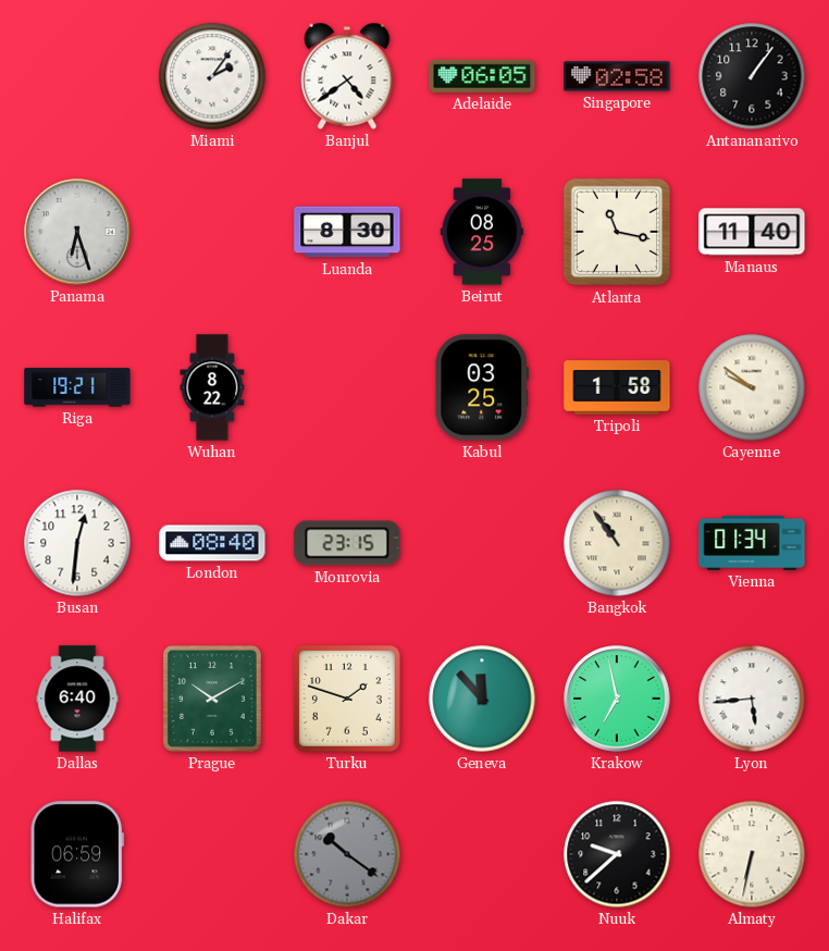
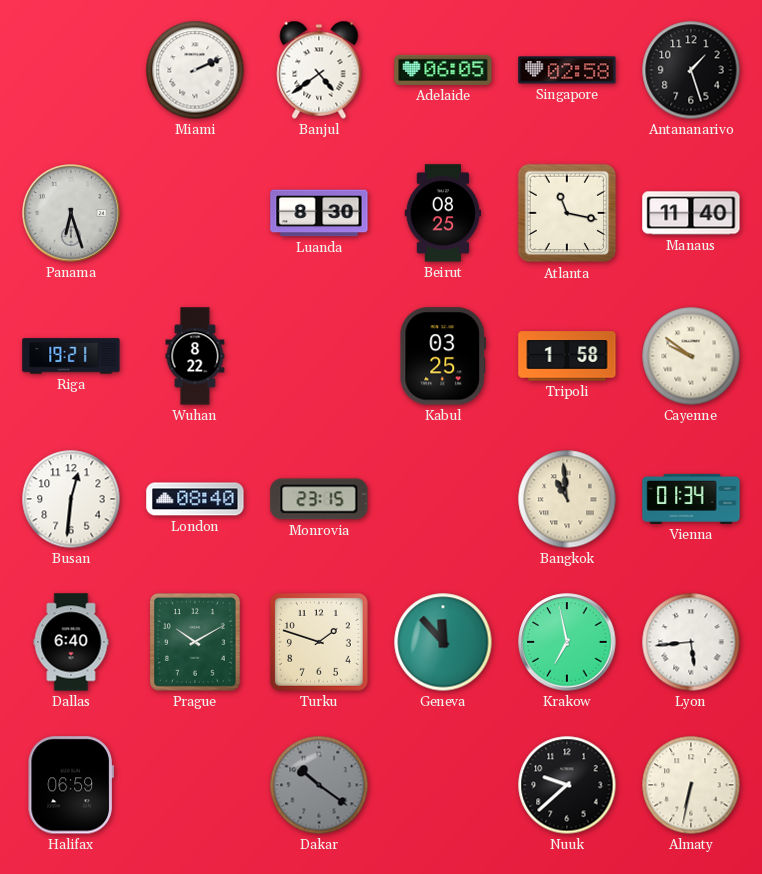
Miami: 2:06 -> 2:11
Antananarivo: 1:06 -> 1:27
Bangkok: 10:54 -> 10:59
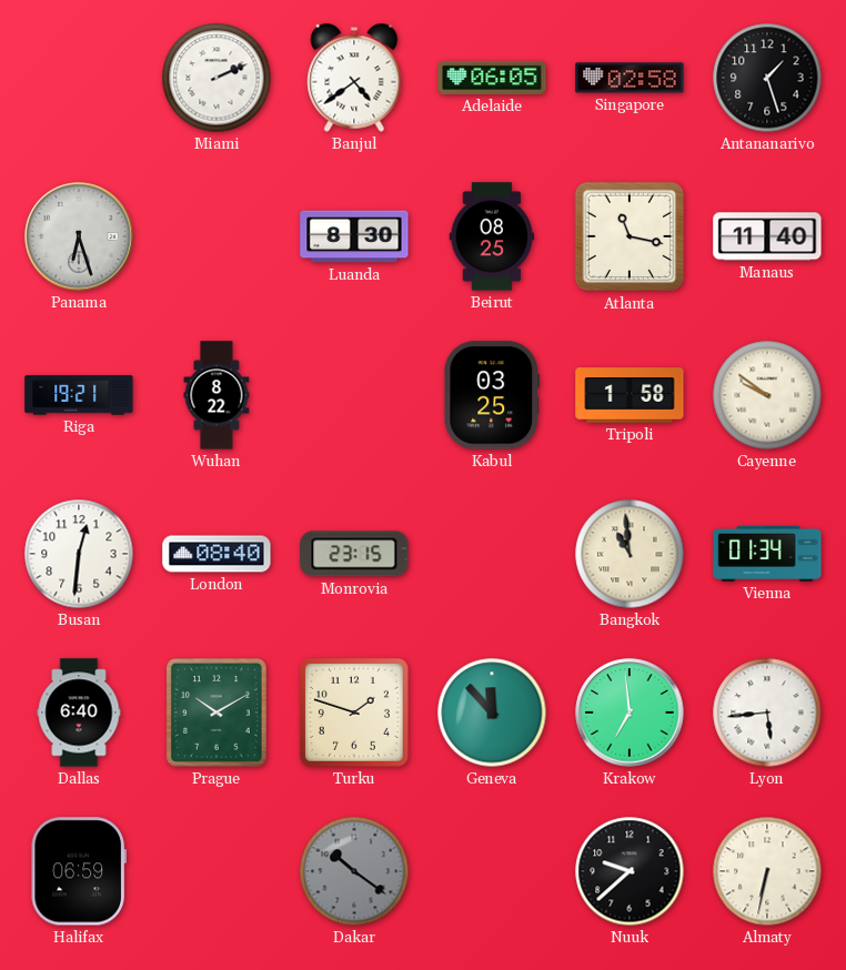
Krakow: 6:58 -> 6:59
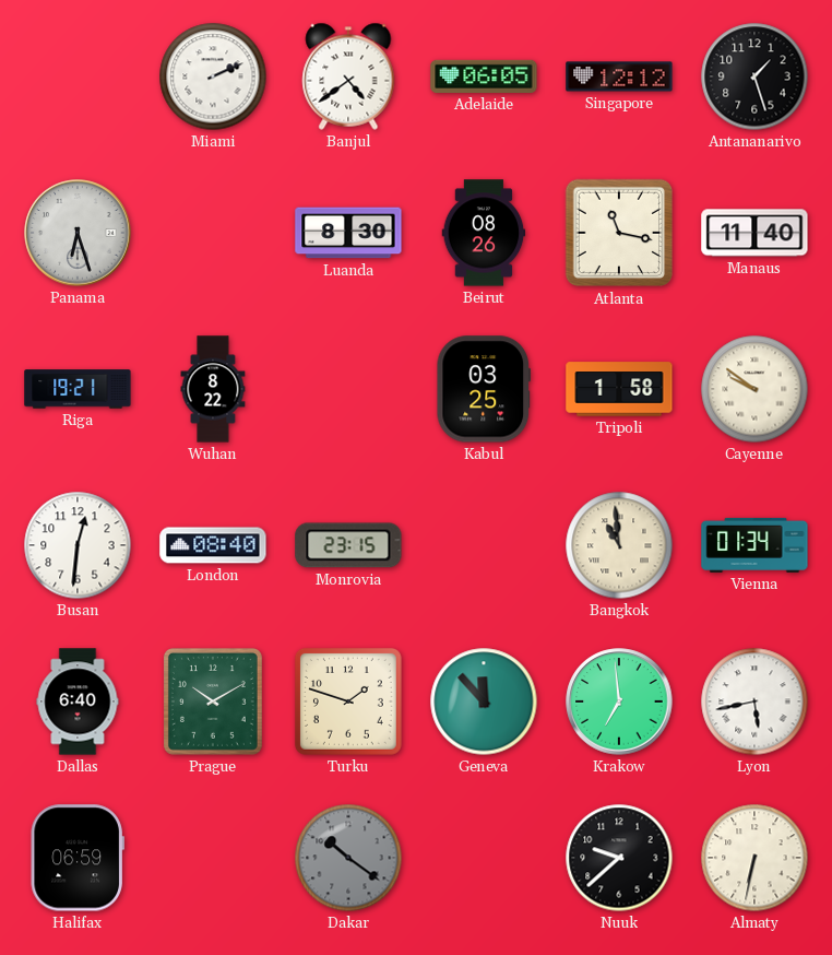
Singapore: 02:58 -> 12:12
Beirut: 08:25 -> 08:26
Lyon: 5:44 -> 5:43
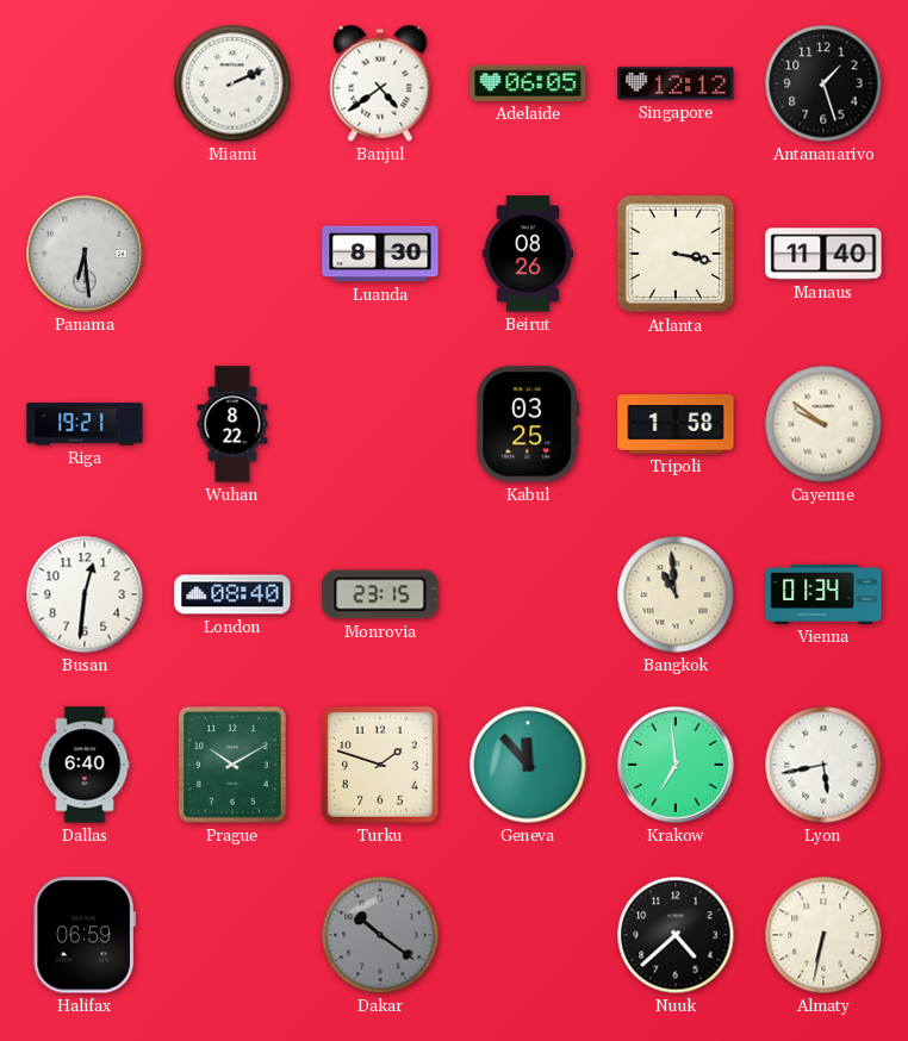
Panama: 6:27 -> 6:29
Atlanta: 11:17 -> 3:17
Nuuk: 9:38 -> 4:38
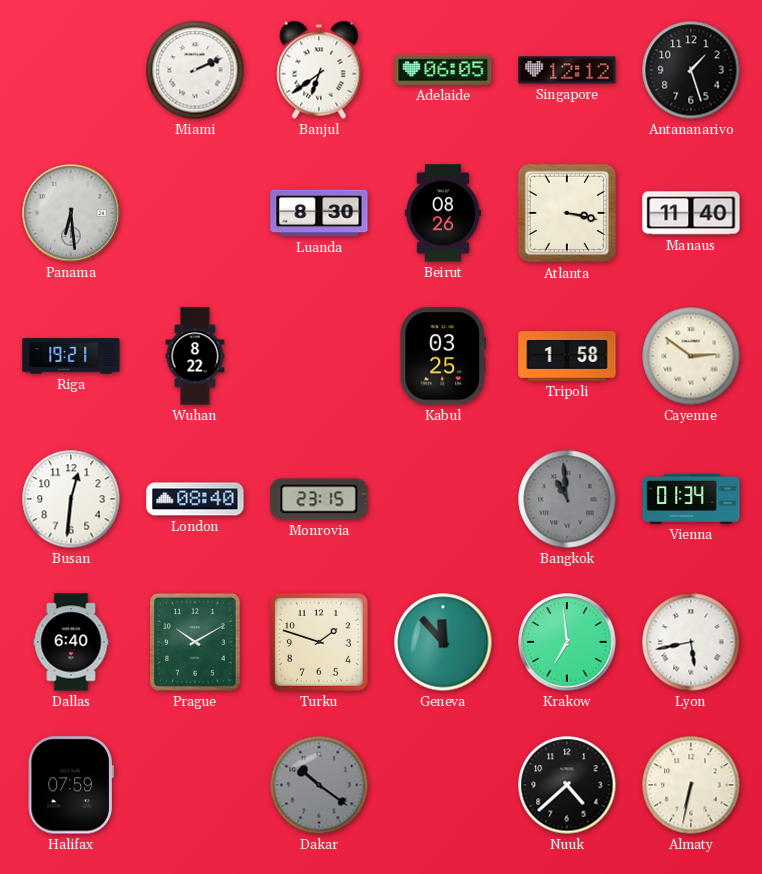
Banjul: 4:39 -> 6:39
Cayenne: 9:51 -> 2:51
Bangkok dial: cream -> grey
Halifax: 06:59 -> 07:59
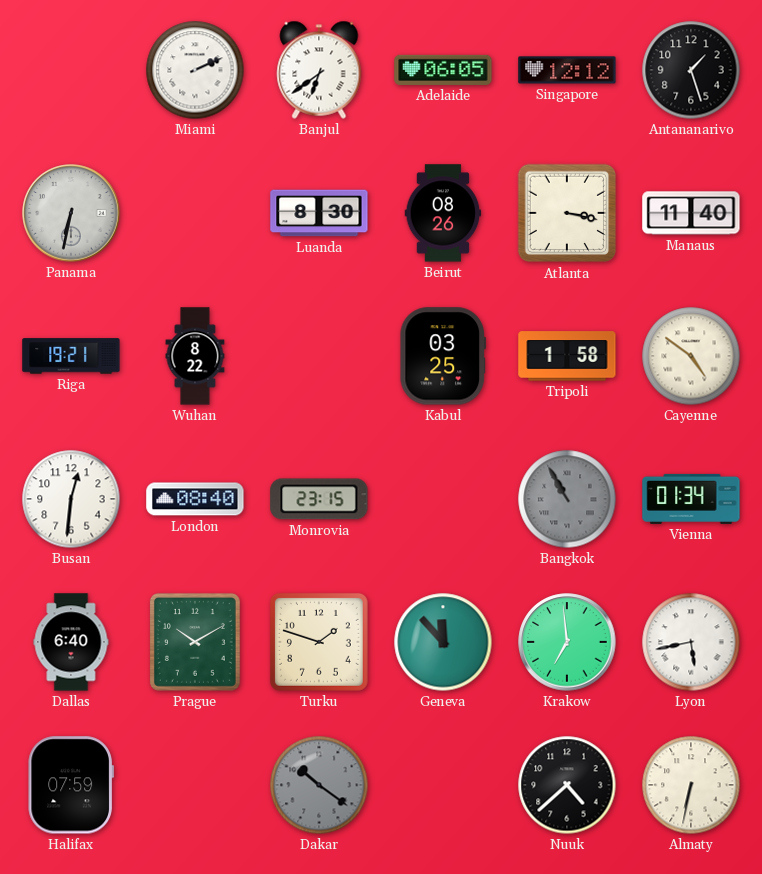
Panama: 6:29 -> 6:32
Cayenne: 2:51 -> 4:51
Bangkok: 10:59 -> 10:55
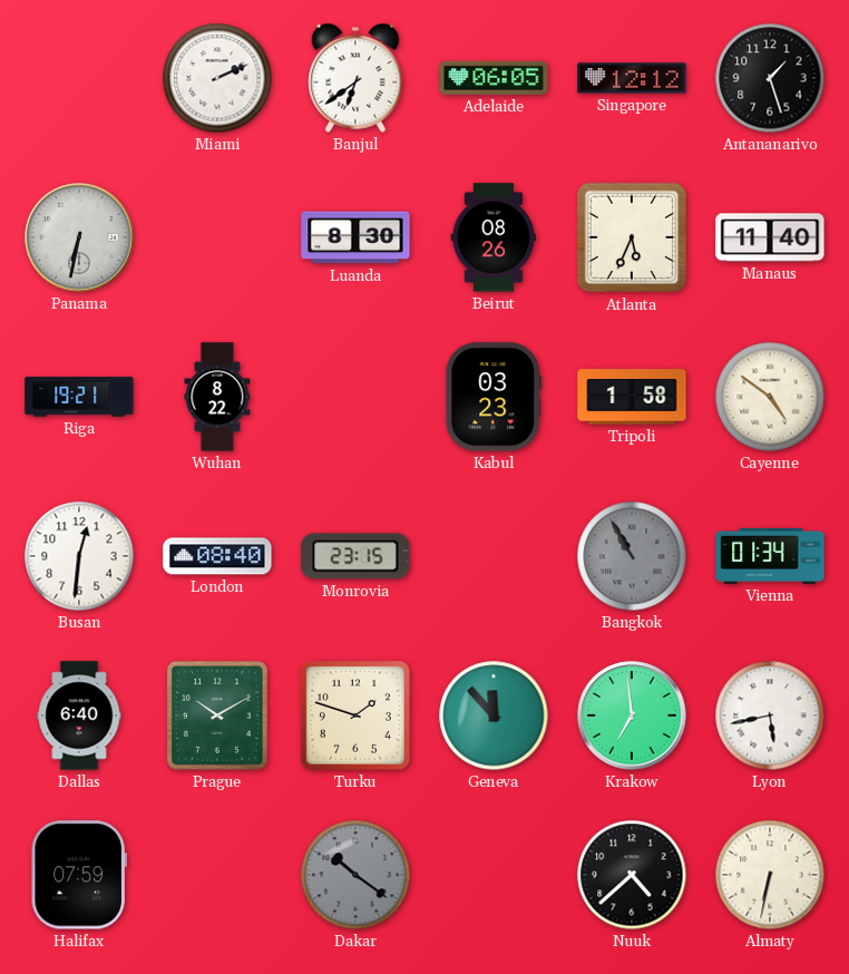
Atlanta: 3:17 -> 5:34
Kabul: 03:25 -> 03:23
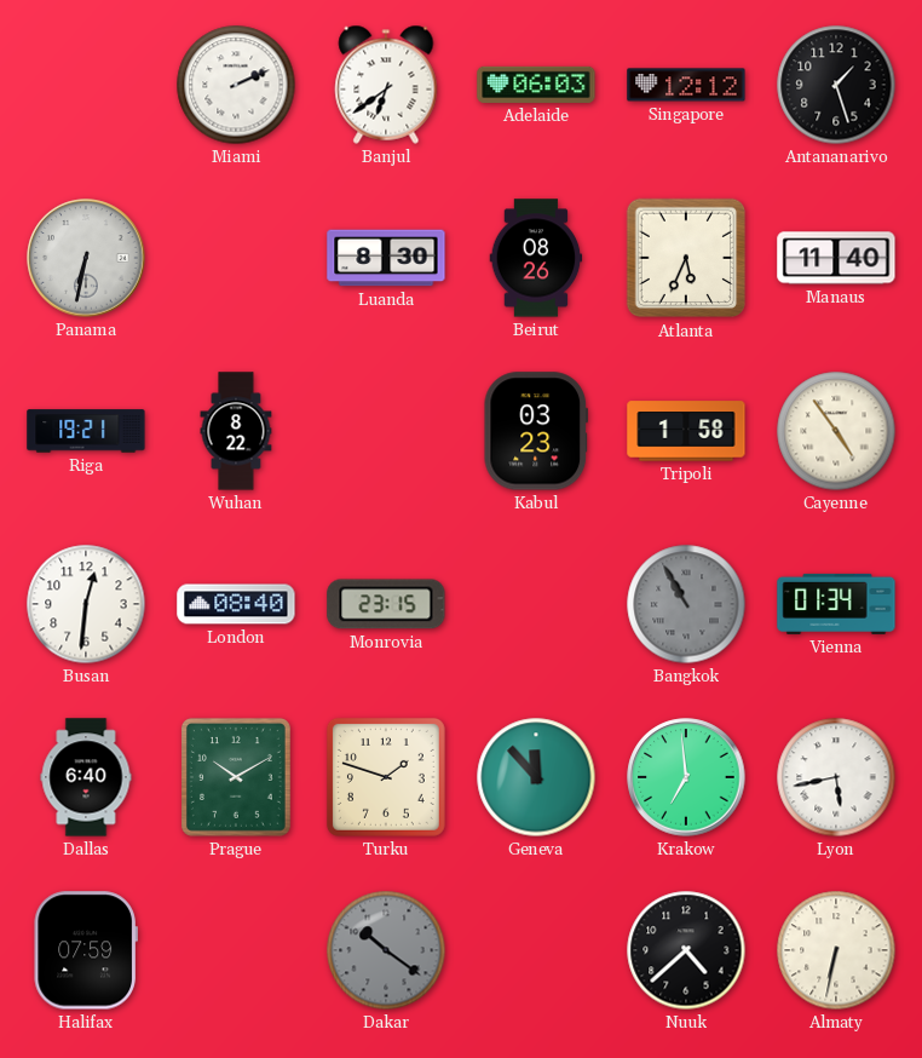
Adelaide: 06:05 -> 06:03
Cayenne: 4:51 -> 4:54
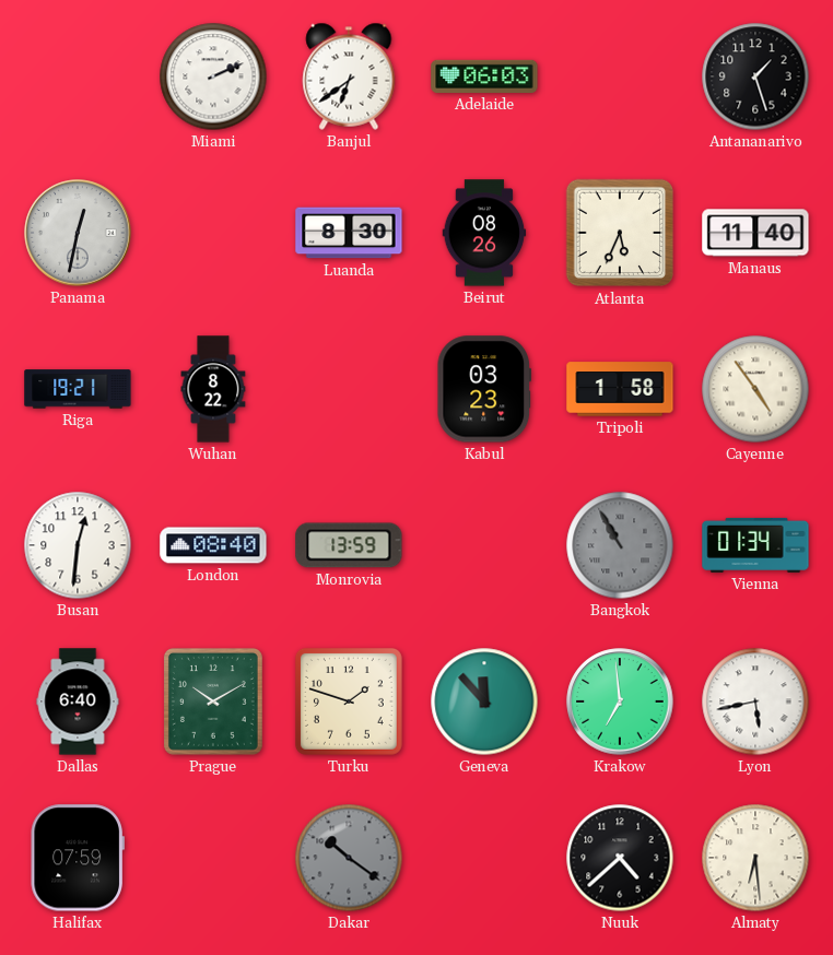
Singapore: 12:12 -> none
Panama: 6:32 -> 12:32
Monrovia: 23:15 -> 13:59
Almaty: 6:32 -> 6:29
